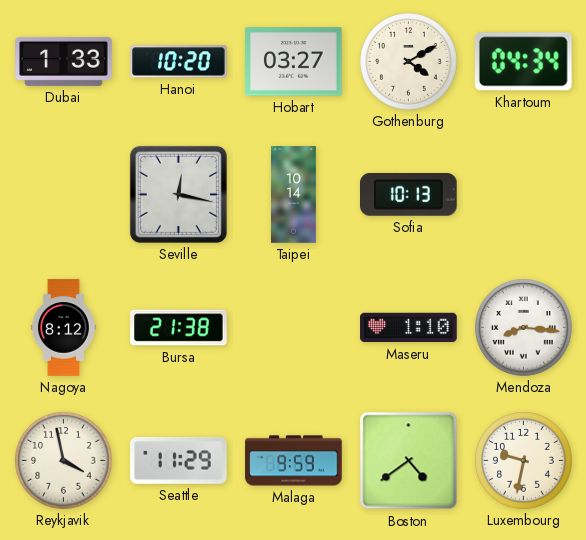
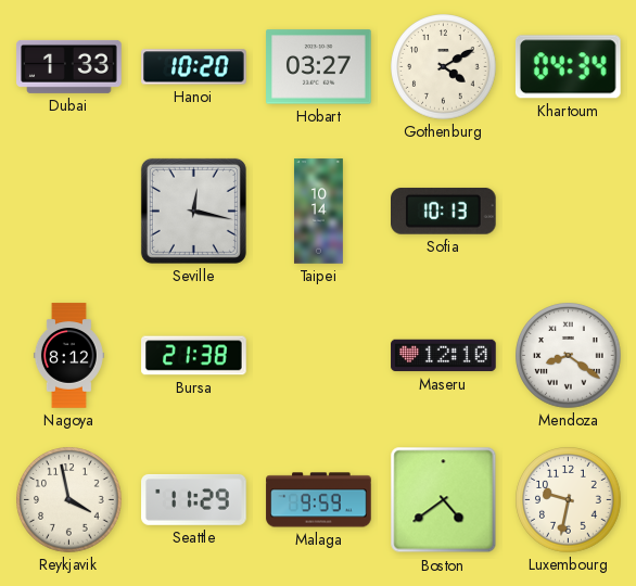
Maseru: 1:10 -> 12:10
Mendoza: 8:16 -> 8:21
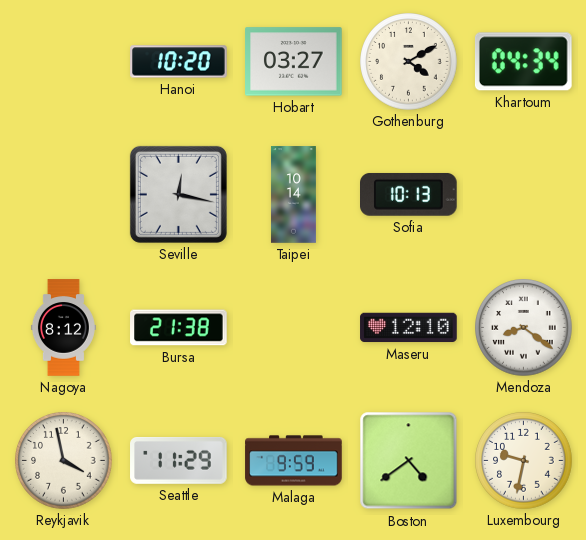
Dubai: 1:33 -> none
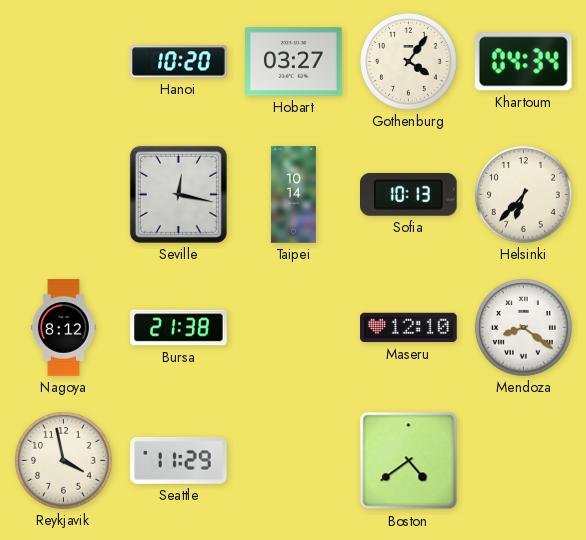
Gothenburg: 4:10 -> 4:06
Helsinki: none -> 6:37
Malaga: 9:59 -> none
Luxembourg: 9:32 -> none
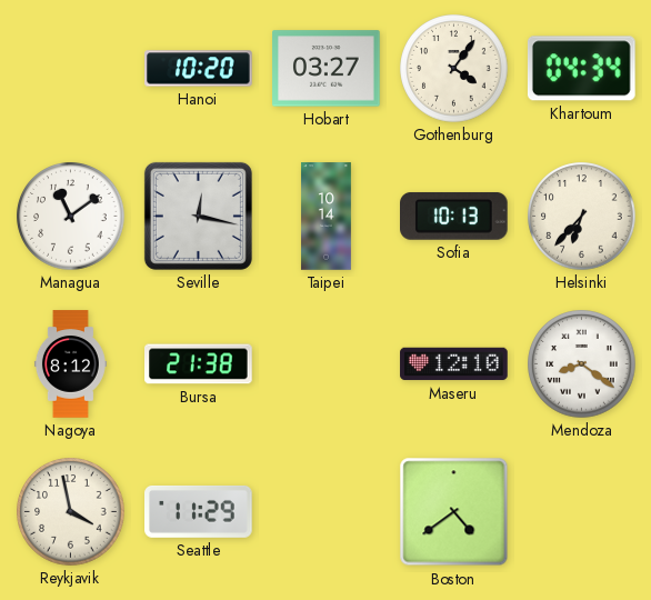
Managua: none -> 11:09
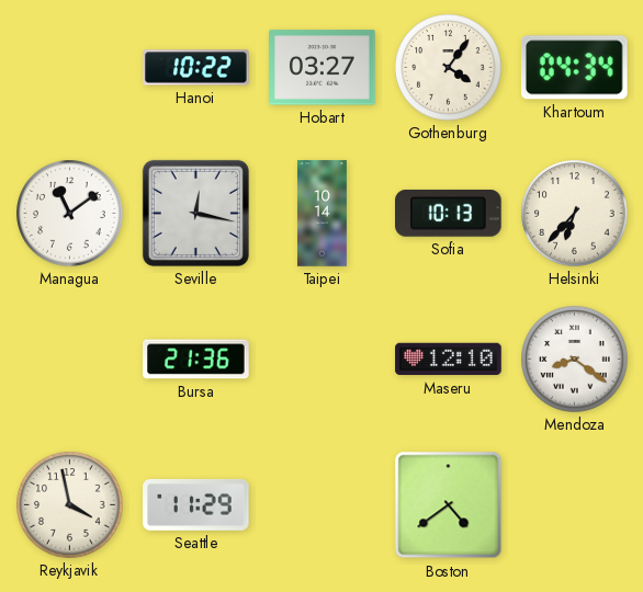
Hanoi: 10:20 -> 10:22
Nagoya: 8:12 -> none
Bursa: 21:38 -> 21:36
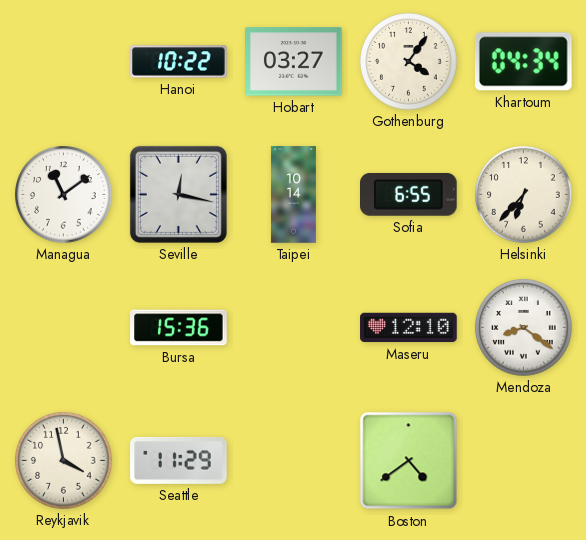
Sofia: 10:13 -> 6:55
Bursa: 21:36 -> 15:36
